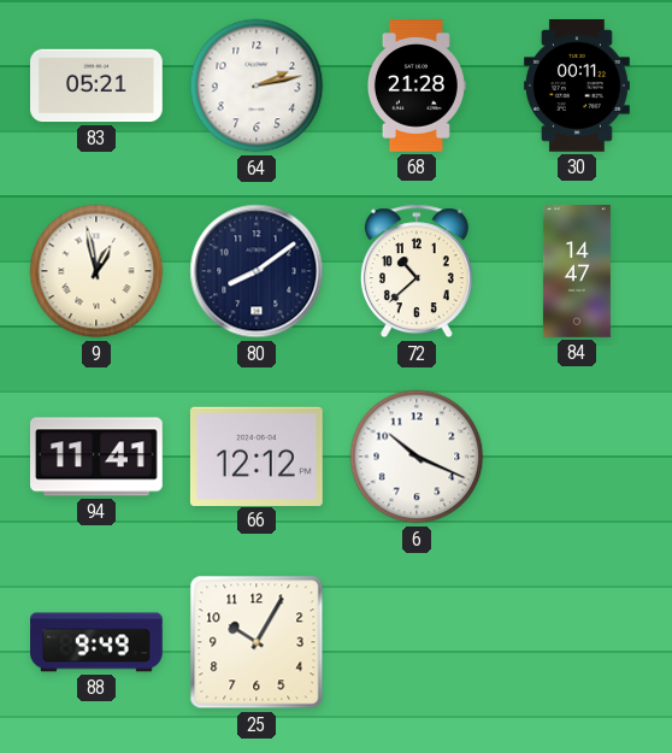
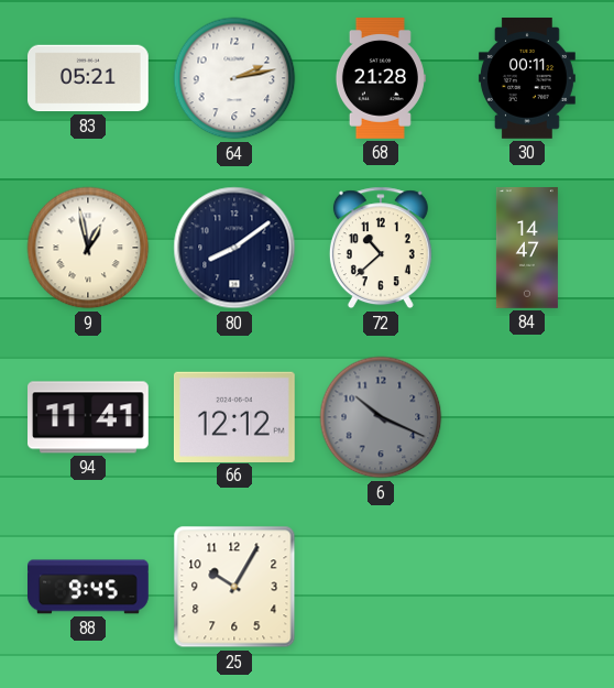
6 dial: white -> grey
88: 9:49 -> 9:45
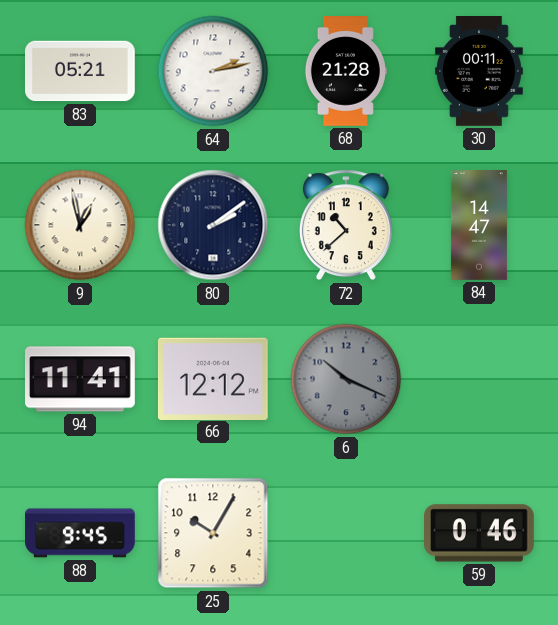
80: 8:09 -> 2:09
59: none -> 0:46
